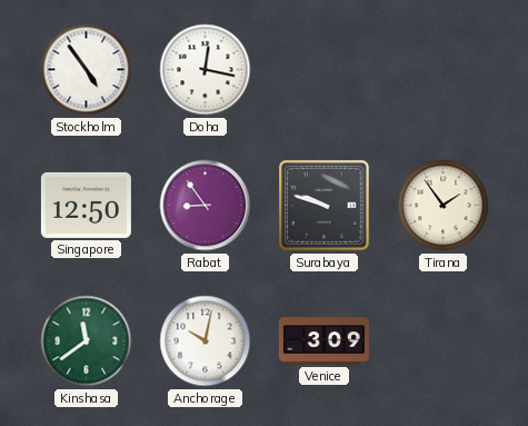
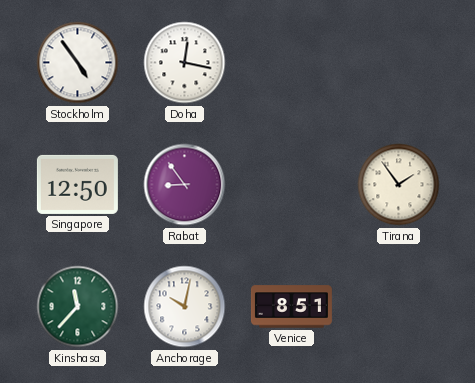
Surabaya: 9:48 -> none
Kinshasa: 11:39 -> 11:37
Venice: 3:09 -> 8:51
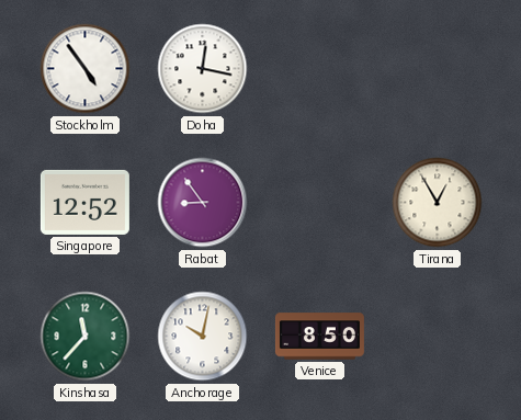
Singapore: 12:50 -> 12:52
Tirana: 1:54 -> 12:55
Venice: 8:51 -> 8:50
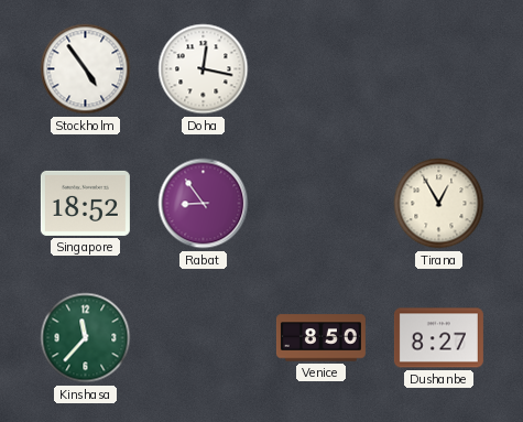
Singapore: 12:52 -> 18:52
Anchorage: 10:02 -> none
Dushanbe: none -> 8:27
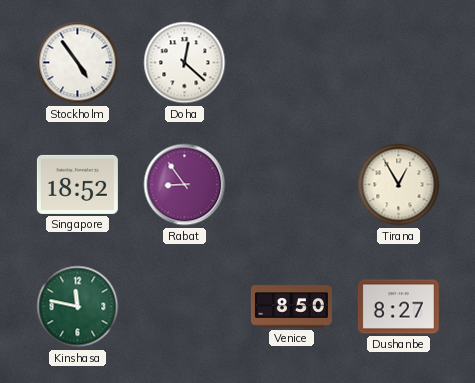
Doha: 12:17 -> 12:22
Kinshasa: 11:37 -> 11:47
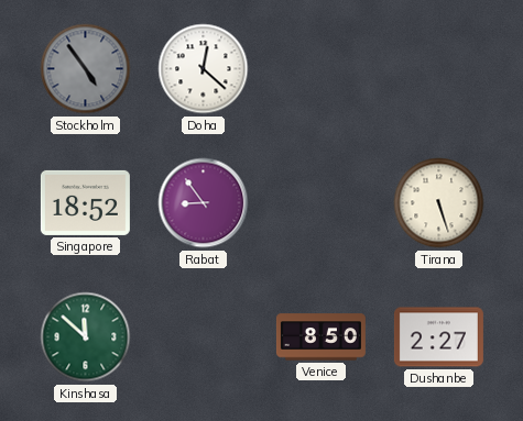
Stockholm dial: white -> grey
Tirana: 12:55 -> 5:27
Kinshasa: 11:47 -> 11:52
Dushanbe: 8:27 -> 2:27
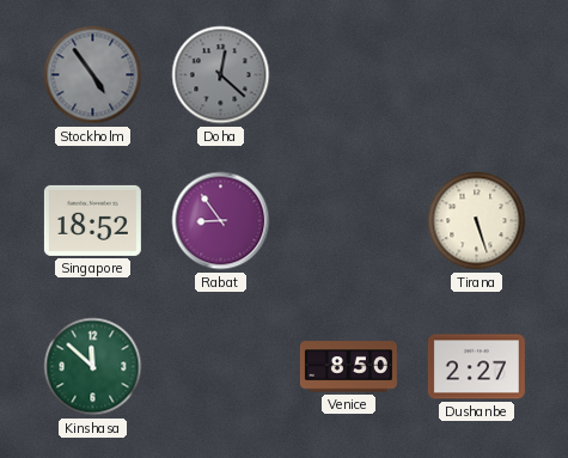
Doha dial: white -> grey
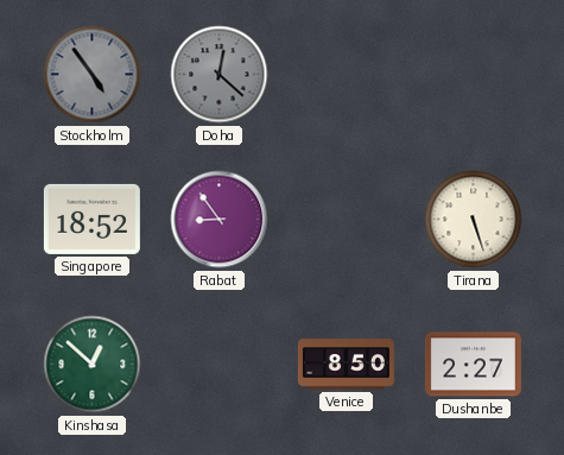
Kinshasa: 11:52 -> 12:52
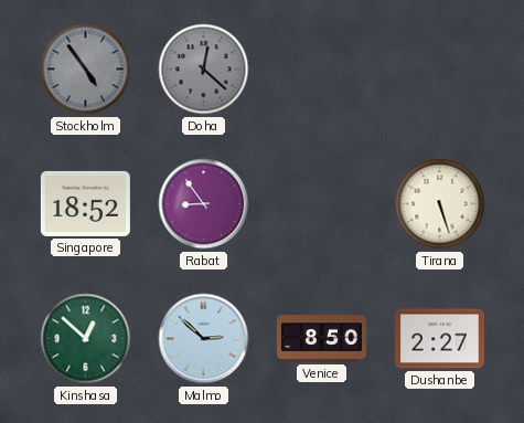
Malmo: none -> 2:52
